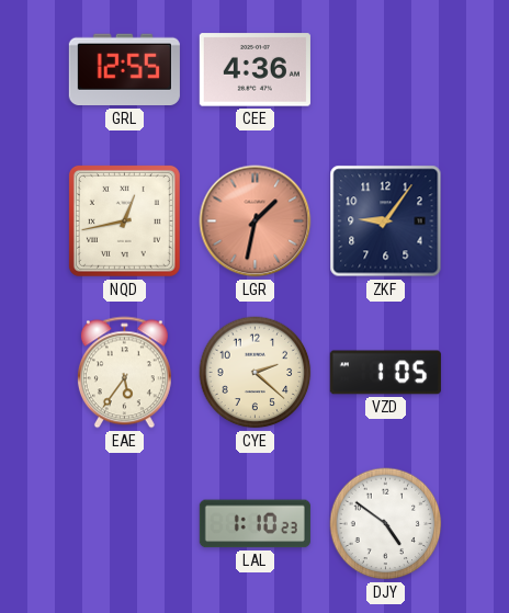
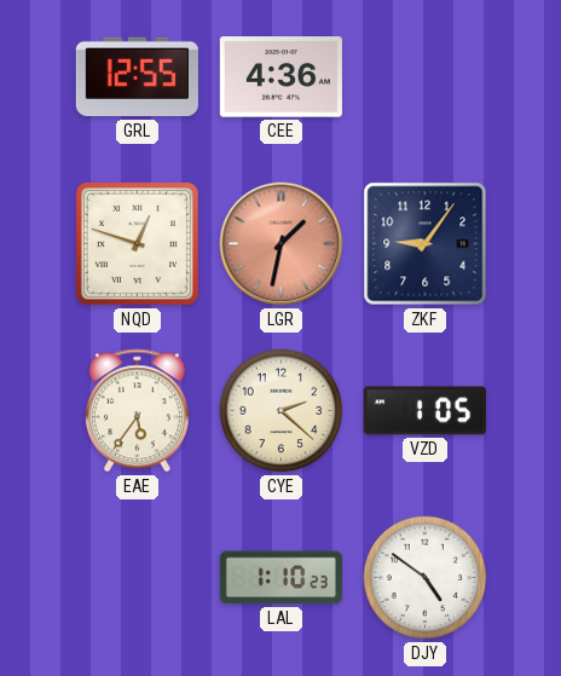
NQD: 12:43 -> 12:48
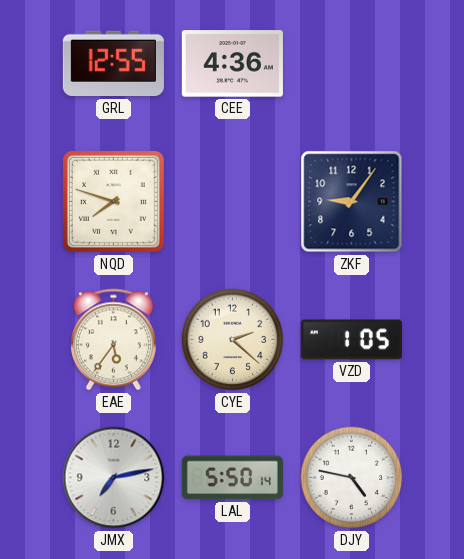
NQD: 12:48 -> 7:48
LGR: 1:32 -> none
JMX: none -> 7:13
LAL: 1:10 -> 5:50
DJY: 4:51 -> 4:47
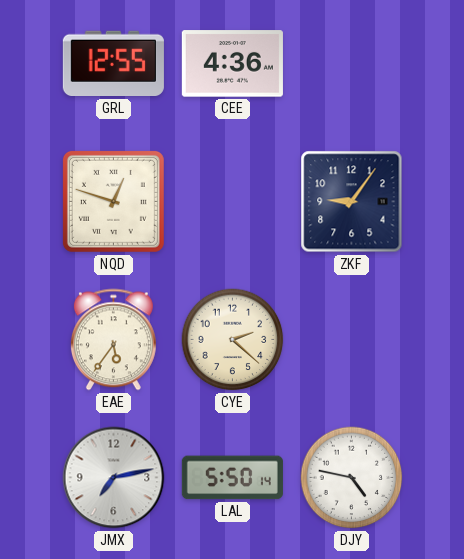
NQD: 7:48 -> 12:48
VZD: 1:05 -> none
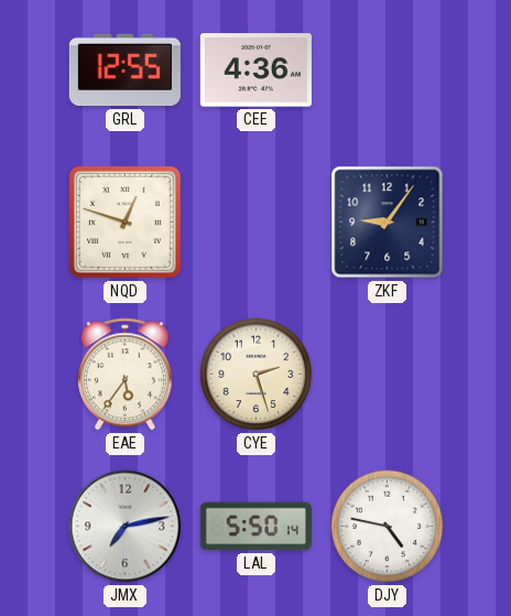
CYE: 2:22 -> 2:27
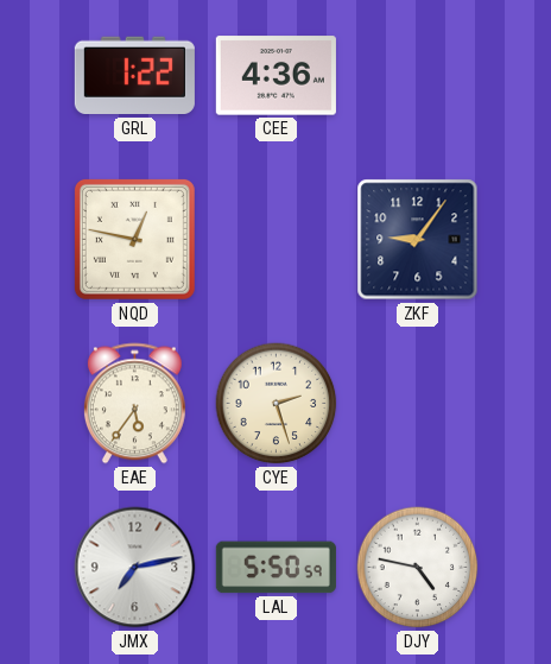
GRL: 12:55 -> 1:22
NQD: 12:48 -> 12:47
LAL: 5:50:14 -> 5:50:59
